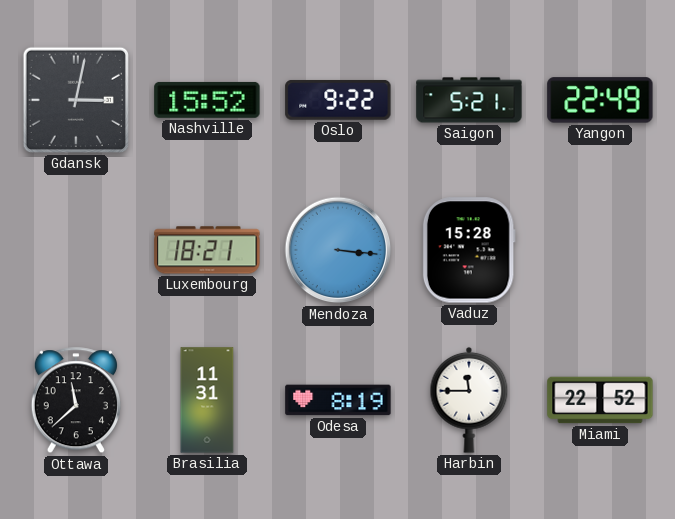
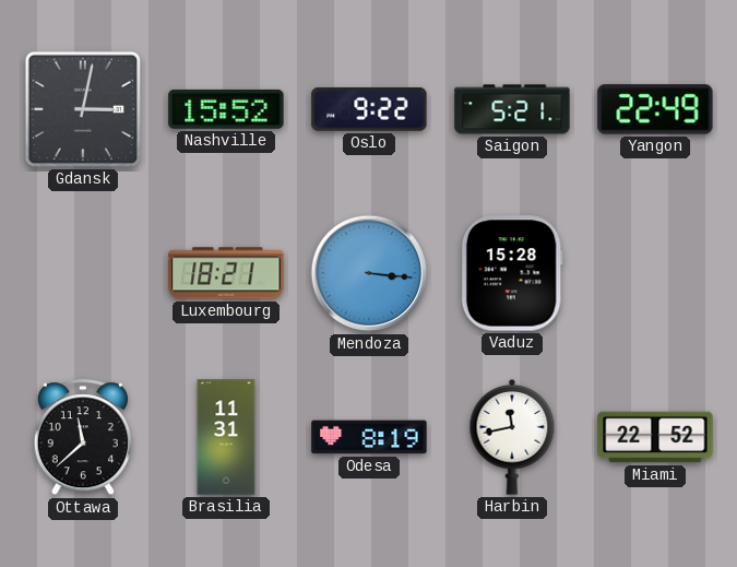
Harbin: 11:45 -> 11:43
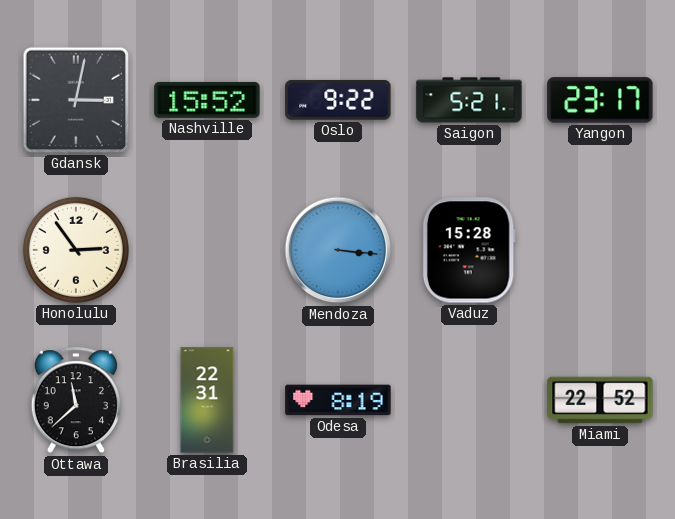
Yangon: 22:49 -> 23:17
Honolulu: none -> 2:54
Luxembourg: 18:21 -> none
Brasilia: 11:31 -> 22:31
Harbin: 11:43 -> none
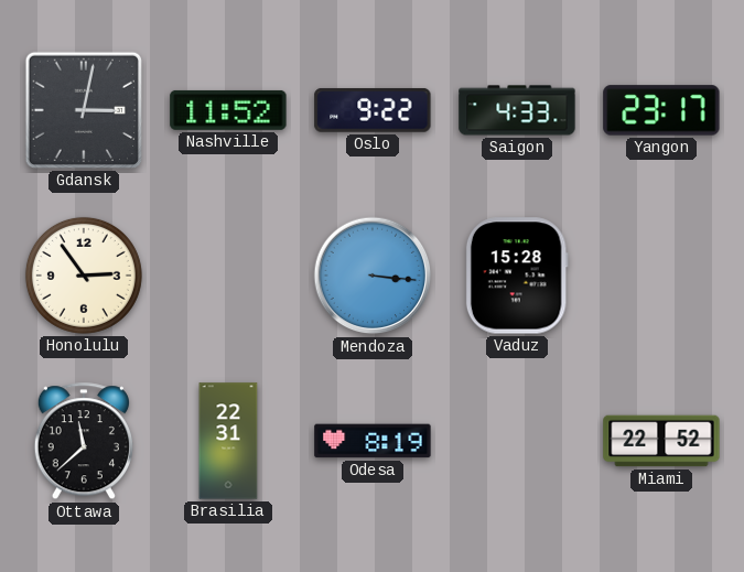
Nashville: 15:52 -> 11:52
Saigon: 5:21 -> 4:33
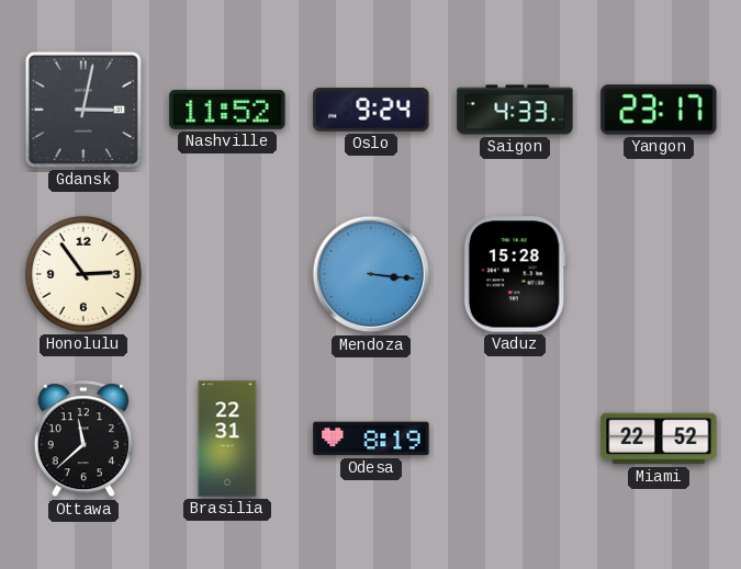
Oslo: 9:22 -> 9:24
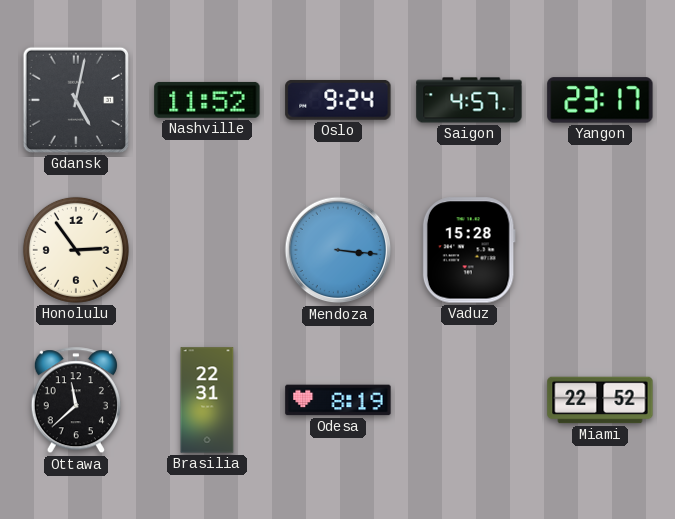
Gdansk: 3:02 -> 5:02
Saigon: 4:33 -> 4:57
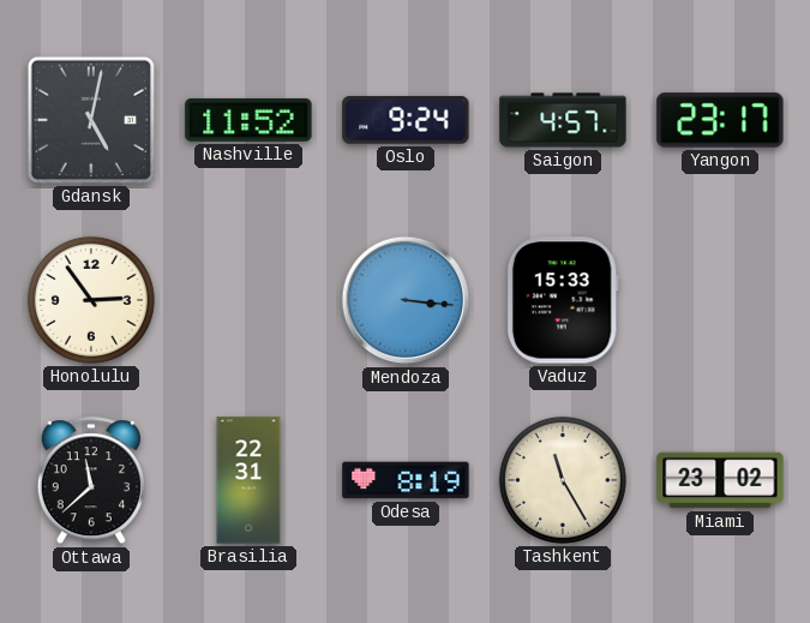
Vaduz: 15:28 -> 15:33
Tashkent: none -> 11:25
Miami: 22:52 -> 23:02
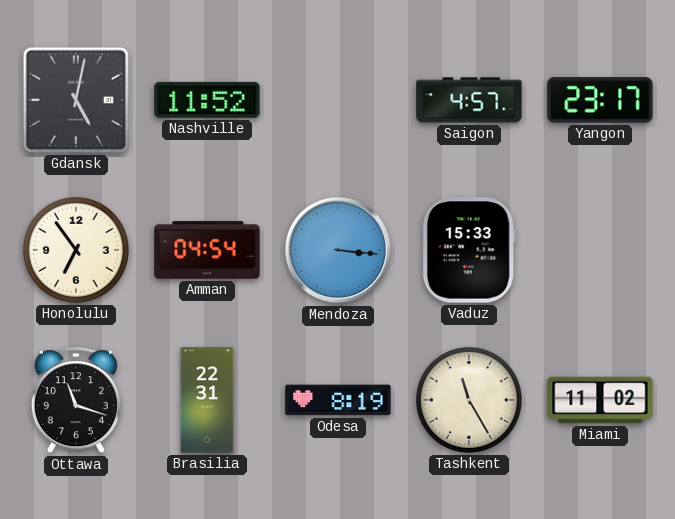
Oslo: 9:24 -> none
Honolulu: 2:54 -> 6:54
Amman: none -> 04:54
Ottawa: 11:38 -> 11:18
Miami: 23:02 -> 11:02
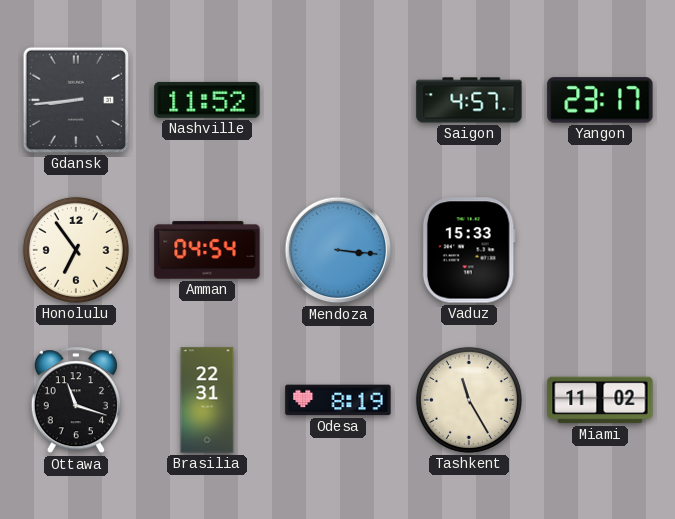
Gdansk: 5:02 -> 8:44
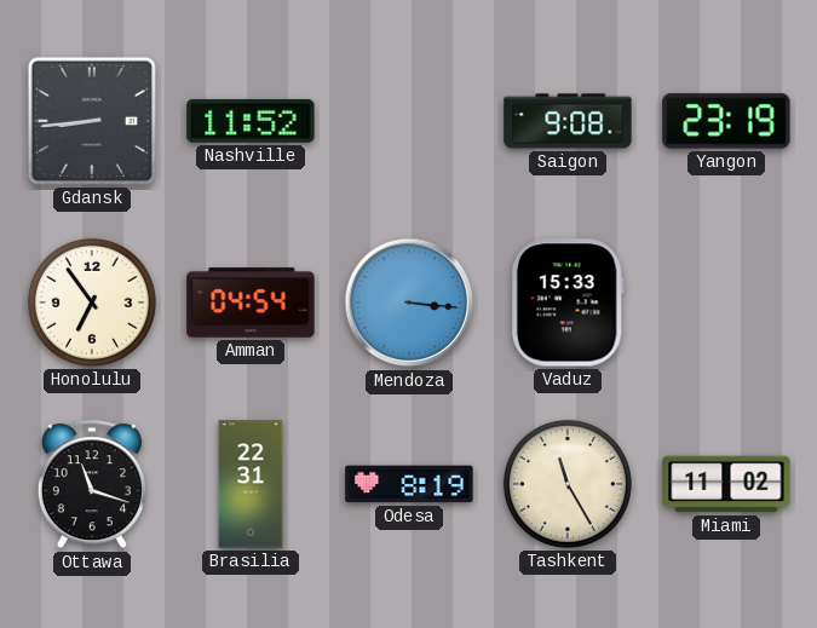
Saigon: 4:57 -> 9:08
Yangon: 23:17 -> 23:19
